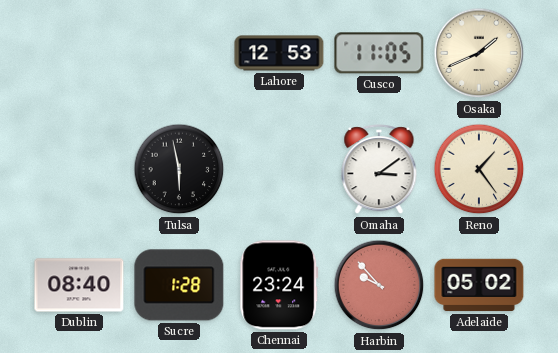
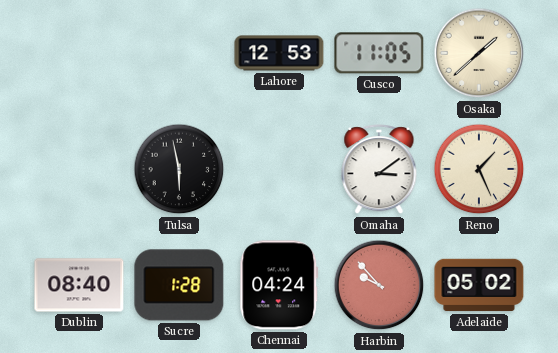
Osaka: 1:41 -> 1:38
Reno: 1:24 -> 1:26
Chennai: 23:24 -> 04:24
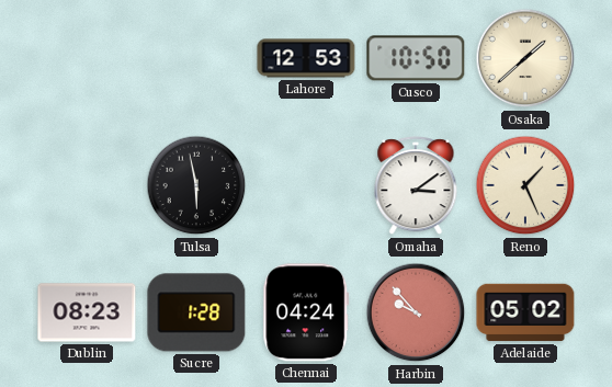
Cusco: 11:05 -> 10:50
Dublin: 08:40 -> 08:23
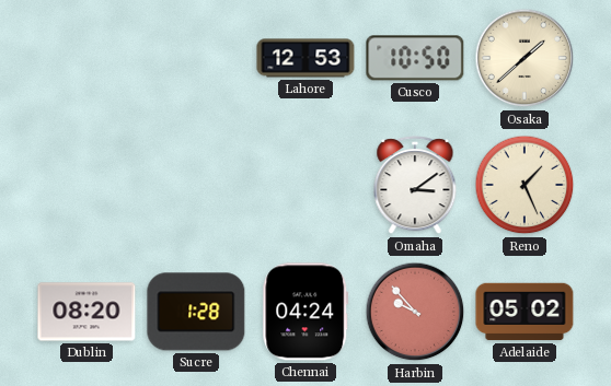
Tulsa: 5:58 -> none
Dublin: 08:23 -> 08:20
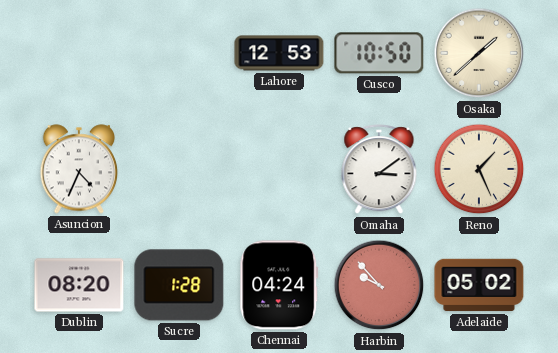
Asuncion: none -> 4:34
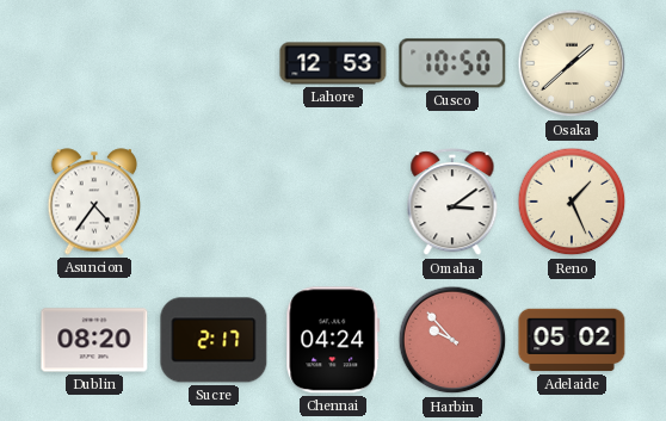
Asuncion: 4:34 -> 4:36
Sucre: 1:28 -> 2:17
